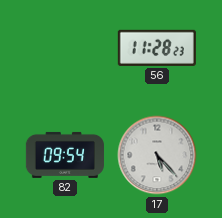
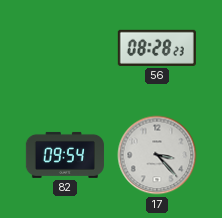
56: 11:28 -> 08:28
17: 5:23 -> 3:23
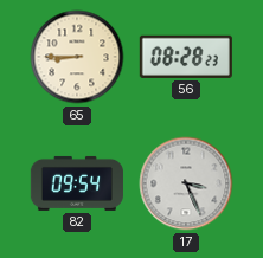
65: none -> 8:45
17: 3:23 -> 3:26
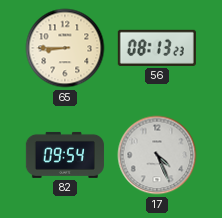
56: 08:28 -> 08:13
17: 3:26 -> 4:26
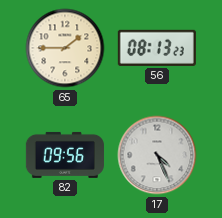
65: 8:45 -> 1:45
82: 09:54 -> 09:56
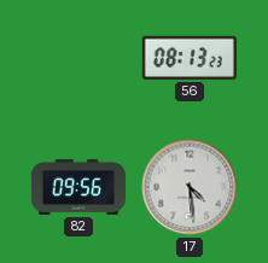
65: 1:45 -> none
17: 4:26 -> 4:29
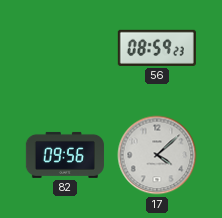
56: 08:13 -> 08:59
17: 4:29 -> 4:08
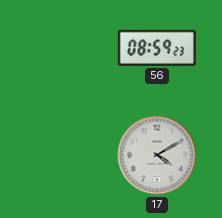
82: 09:56 -> none
17: 4:08 -> 4:10
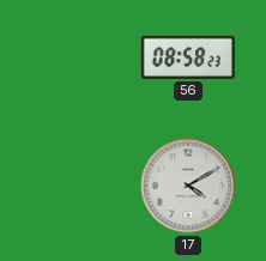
56: 08:59 -> 08:58
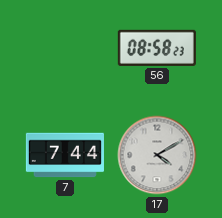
7: none -> 7:44
